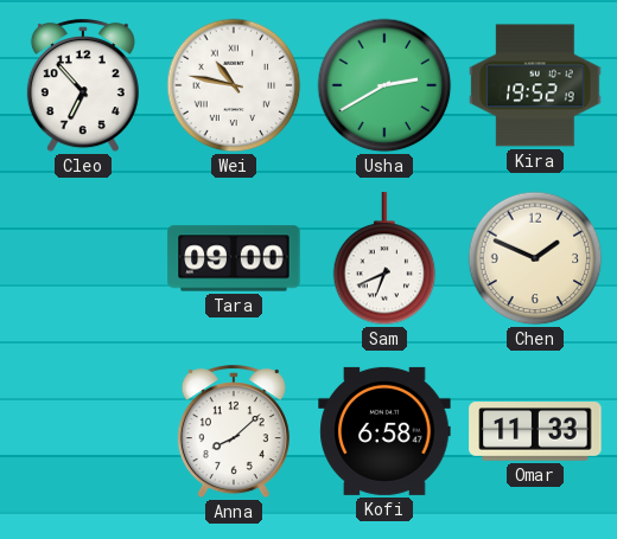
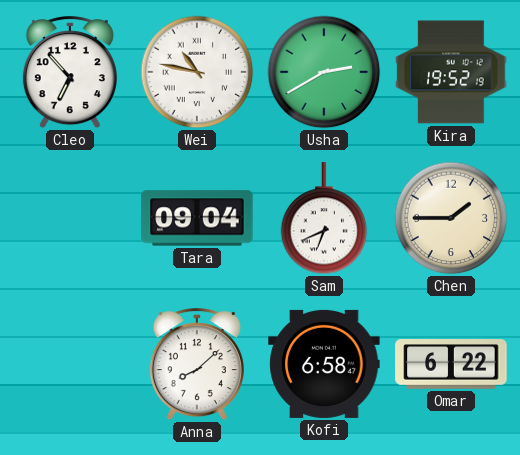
Tara: 09:00 -> 09:04
Chen: 1:49 -> 1:45
Omar: 11:33 -> 6:22
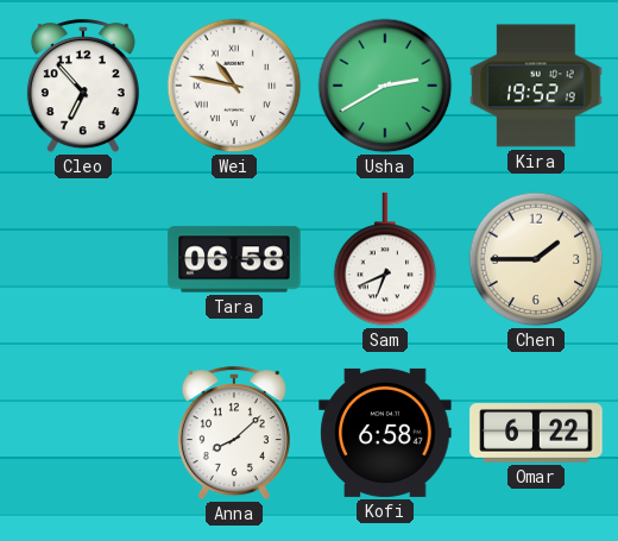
Tara: 09:04 -> 06:58
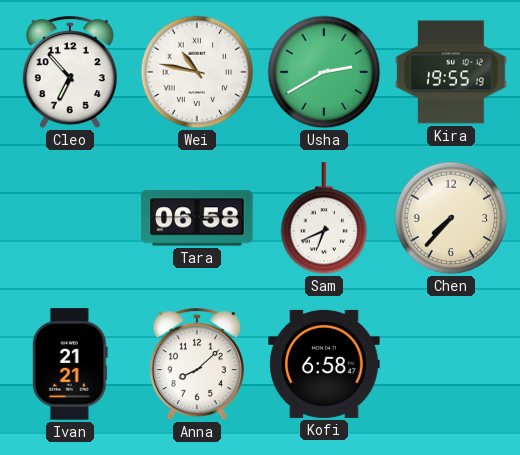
Kira: 19:52 -> 19:55
Chen: 1:45 -> 7:37
Ivan: none -> 21:21
Omar: 6:22 -> none
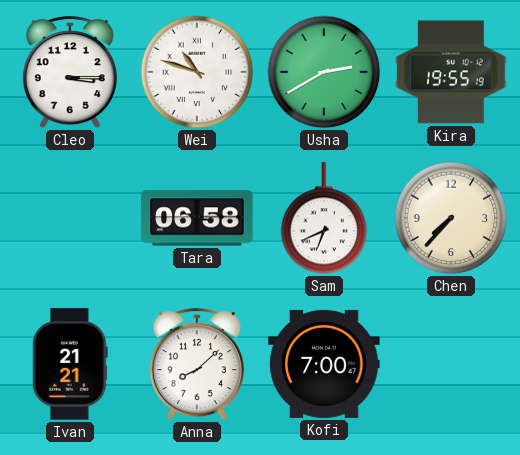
Cleo: 6:53 -> 3:15
Wei: 10:47 -> 10:48
Kofi: 6:58 -> 7:00
